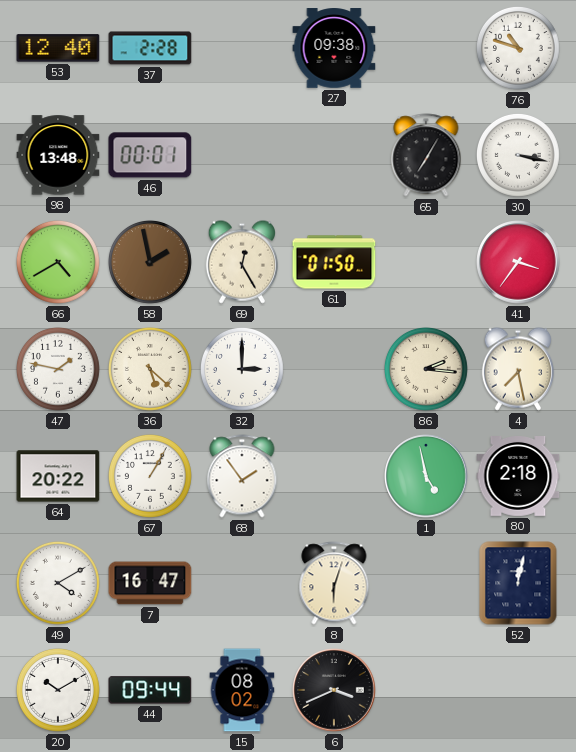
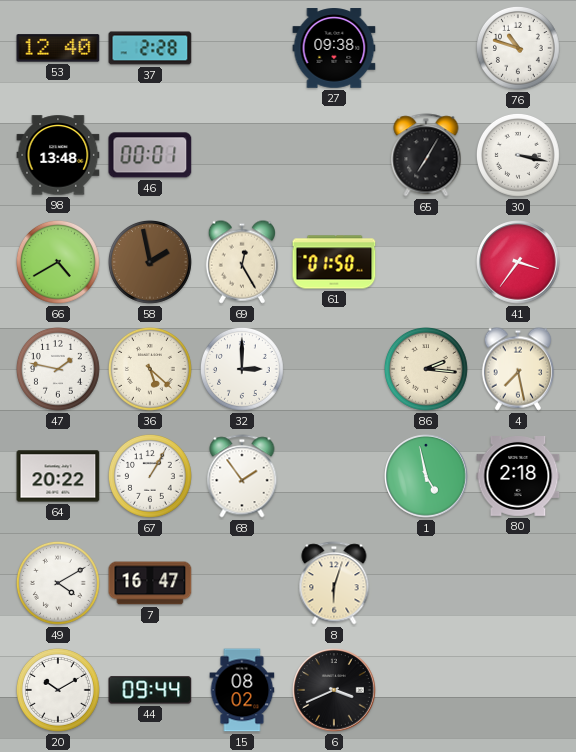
52: 12:02 -> none
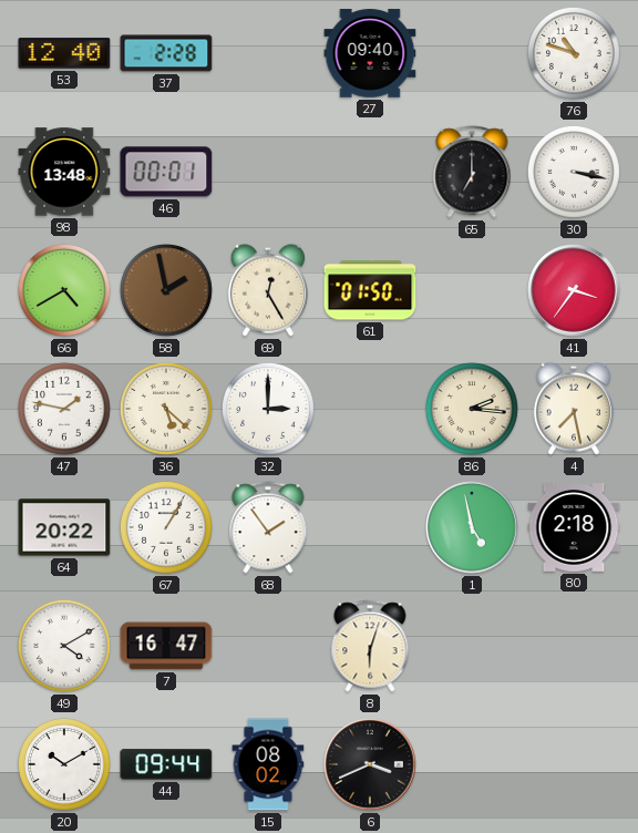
27: 09:38 -> 09:40
65: 7:05 -> 7:00
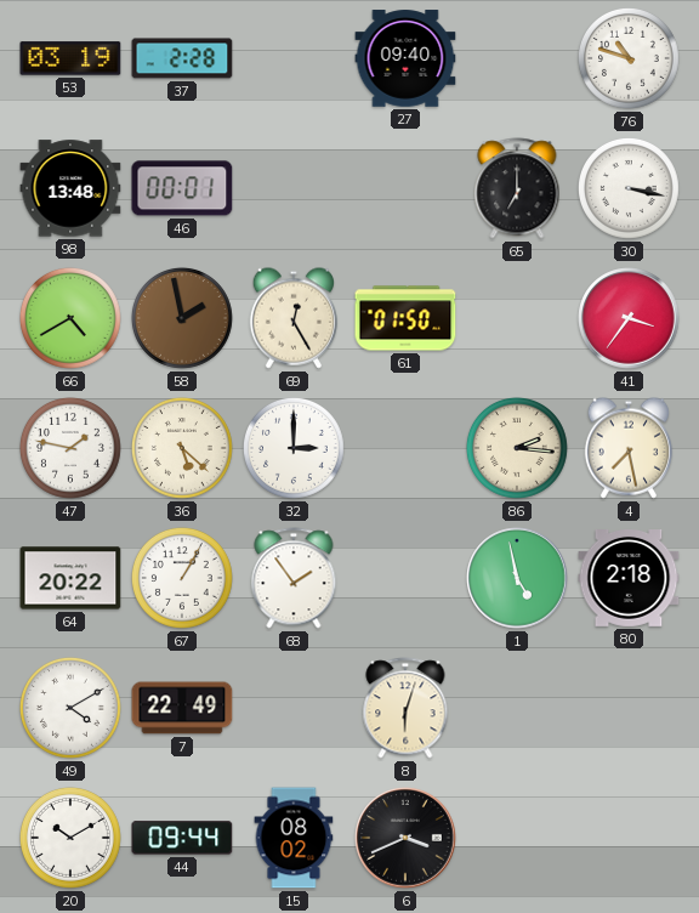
53: 12:40 -> 03:19
7: 16:47 -> 22:49
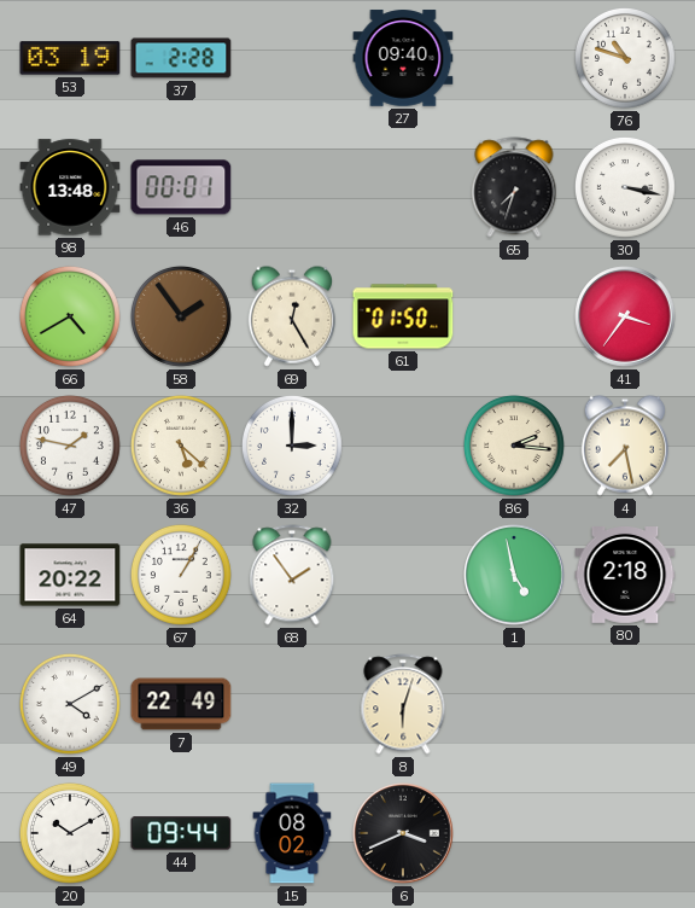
65: 7:00 -> 7:33
58: 1:58 -> 1:54
